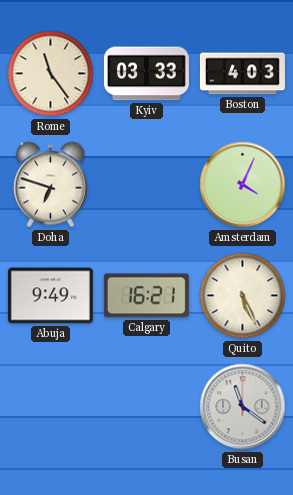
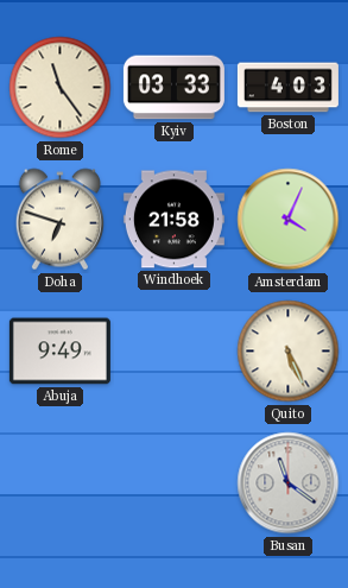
Windhoek: none -> 21:58
Calgary: 16:21 -> none
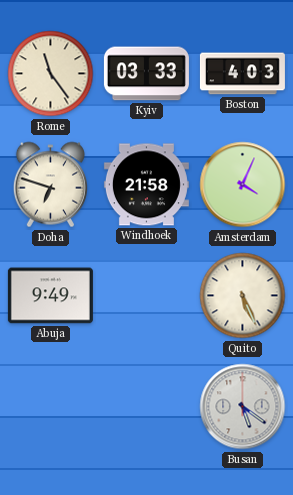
Busan: 11:21 -> 5:21
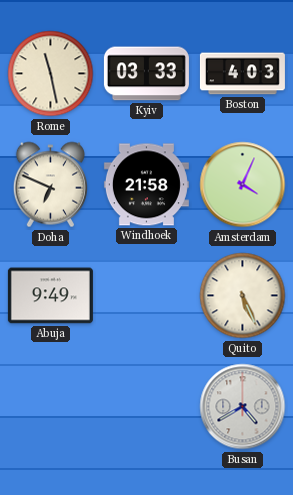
Rome: 11:24 -> 11:28
Doha: 6:48 -> 6:49
Busan: 5:21 -> 4:40
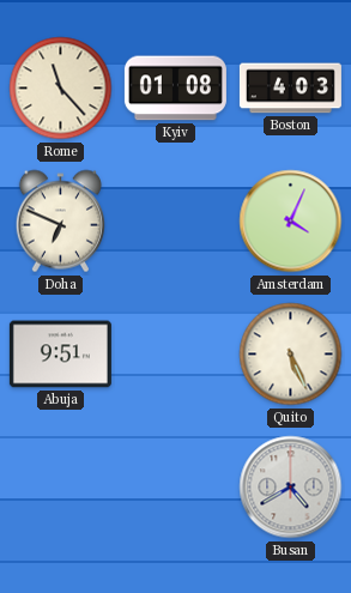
Rome: 11:28 -> 11:23
Kyiv: 03:33 -> 01:08
Windhoek: 21:58 -> none
Abuja: 9:49 -> 9:51
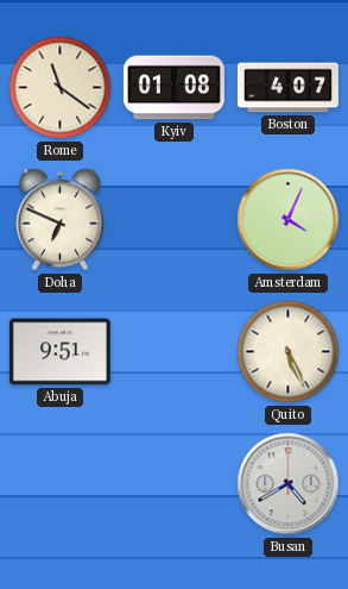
Rome: 11:23 -> 11:21
Boston: 4:03 -> 4:07
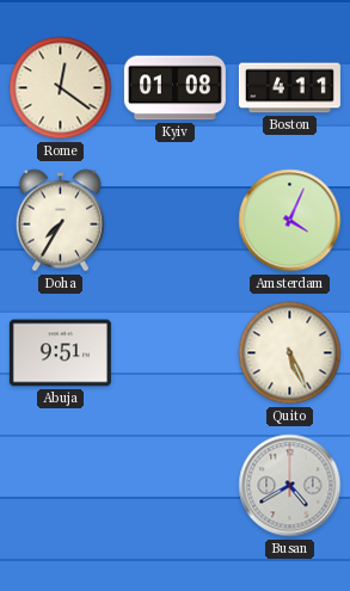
Rome: 11:21 -> 12:21
Boston: 4:07 -> 4:11
Doha: 6:49 -> 7:35
